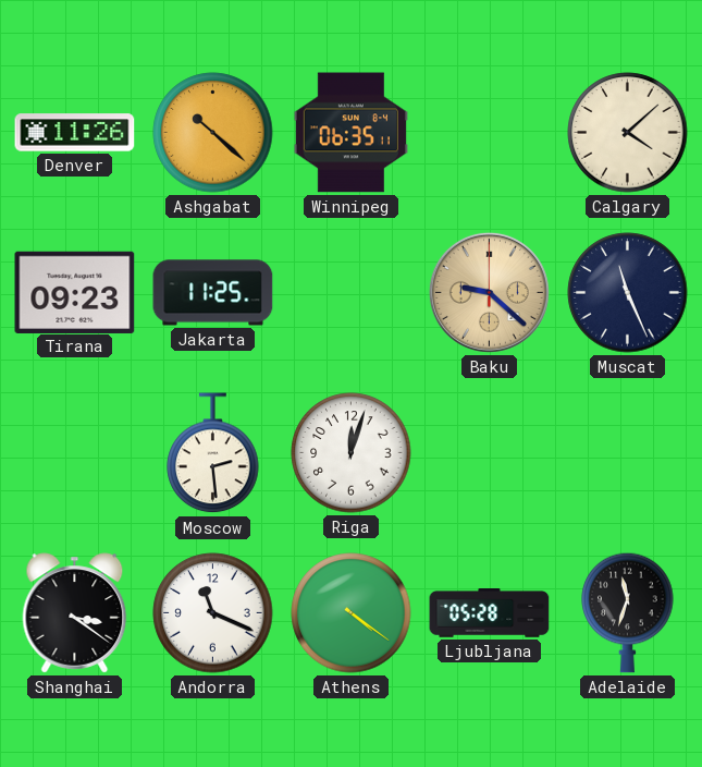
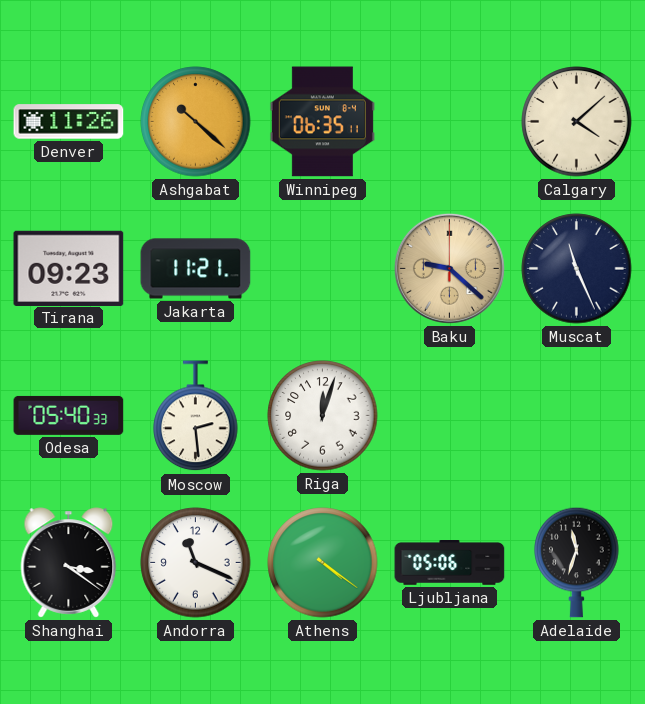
Jakarta: 11:25 -> 11:21
Odesa: none -> 05:40
Ljubljana: 05:28 -> 05:06
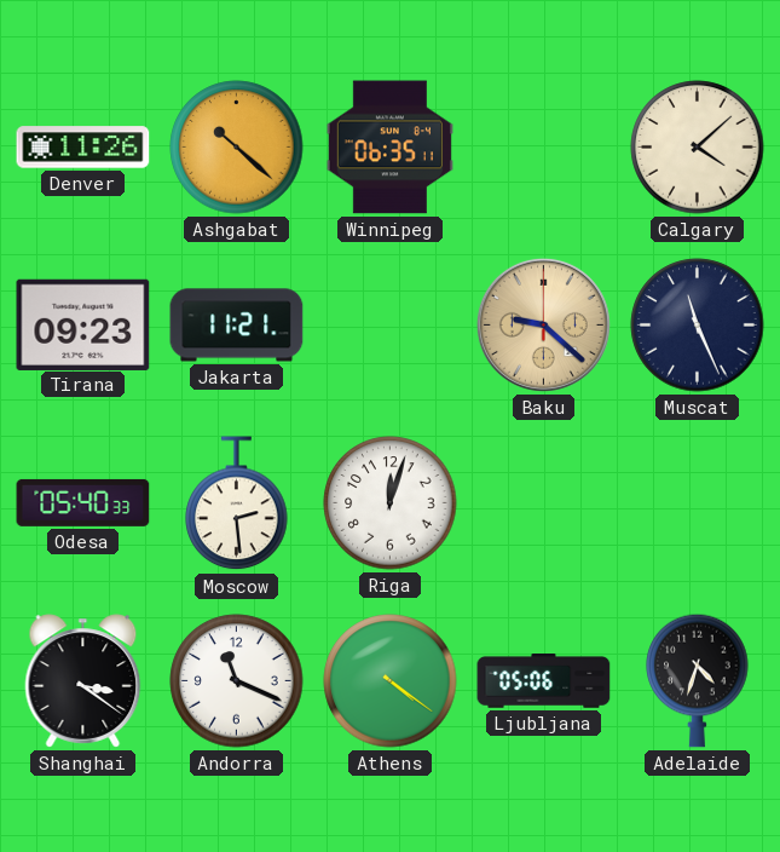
Adelaide: 11:33 -> 4:33
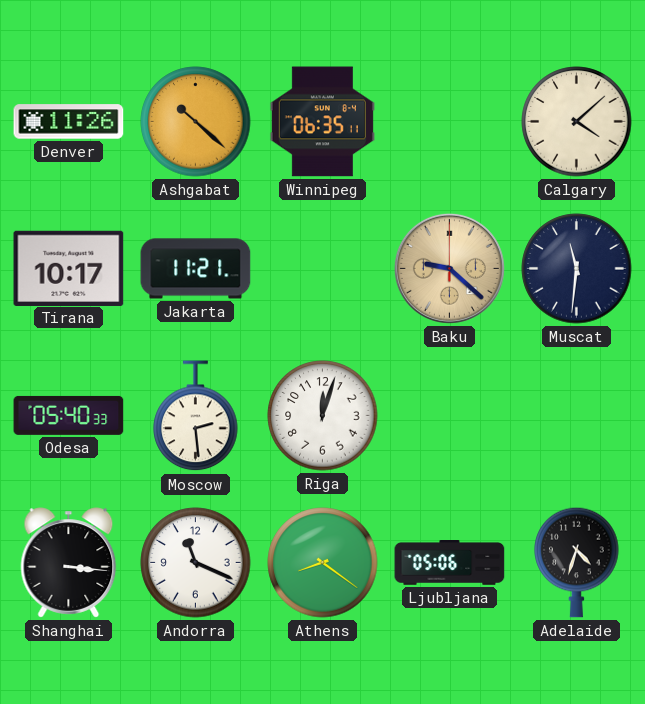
Tirana: 09:23 -> 10:17
Muscat: 11:26 -> 11:31
Shanghai: 3:21 -> 3:16
Athens: 4:21 -> 8:21
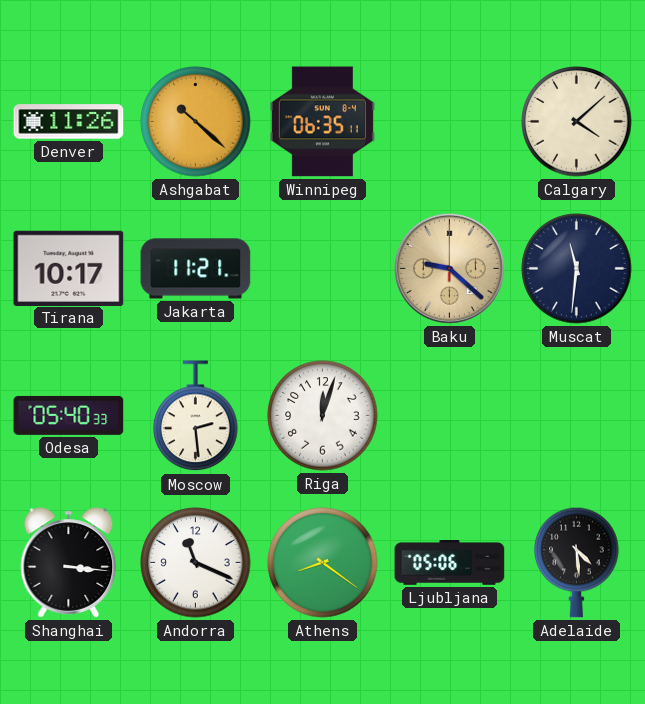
Adelaide: 4:33 -> 4:29
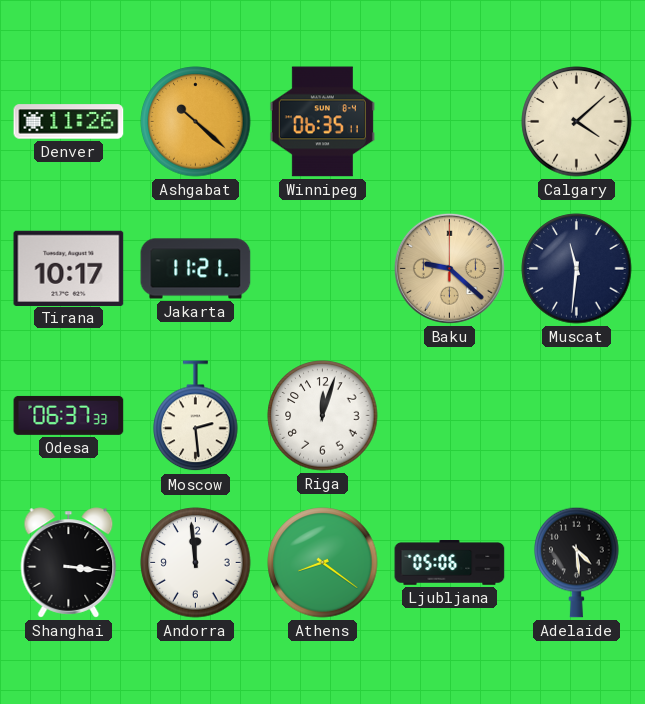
Odesa: 05:40 -> 06:37
Andorra: 11:19 -> 11:59
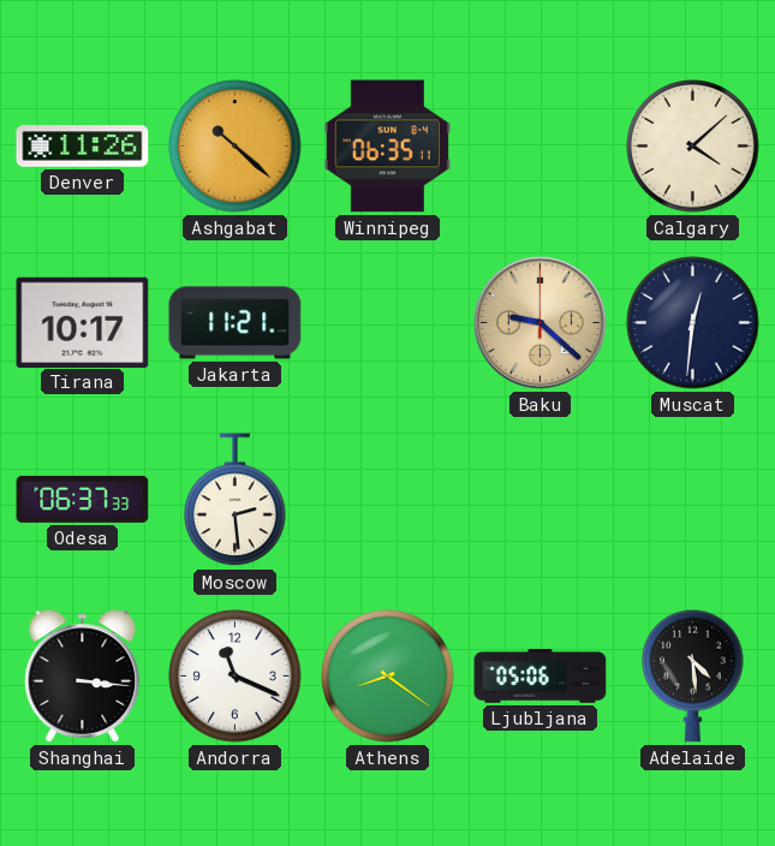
Muscat: 11:31 -> 12:31
Riga: 12:03 -> none
Andorra: 11:59 -> 11:19
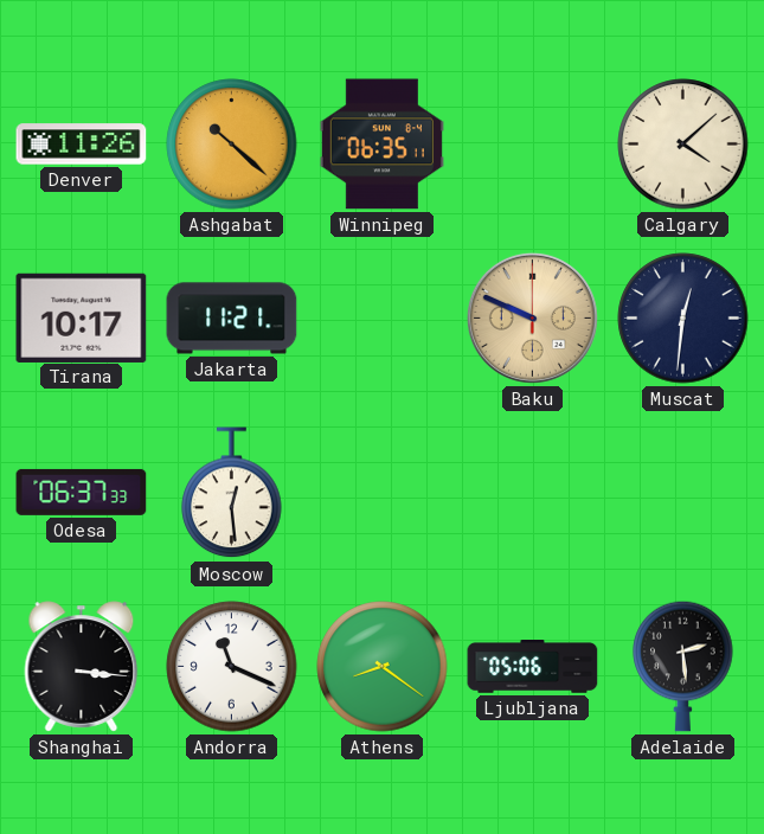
Baku: 9:22 -> 9:49
Moscow: 2:29 -> 12:29
Adelaide: 4:29 -> 2:29
